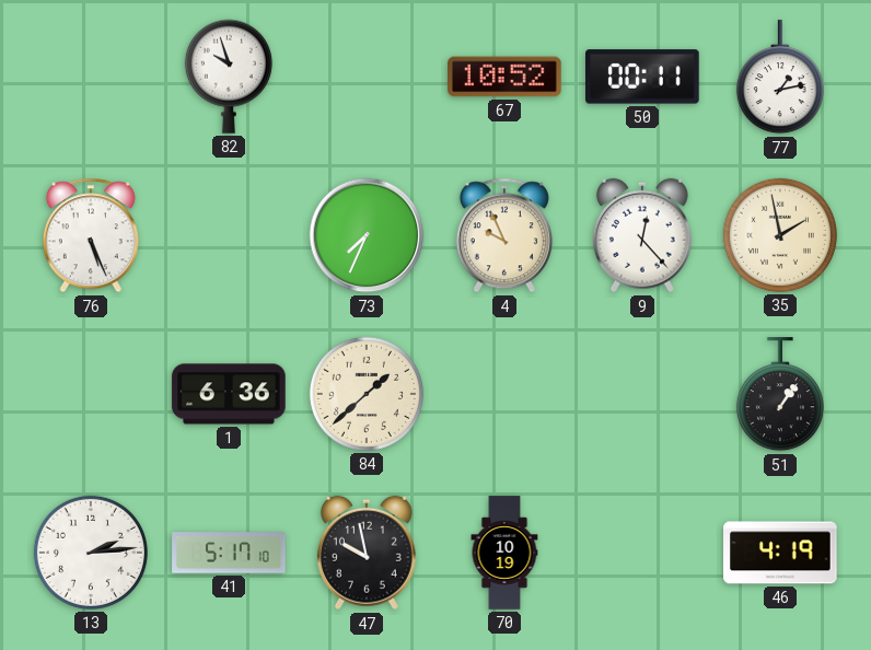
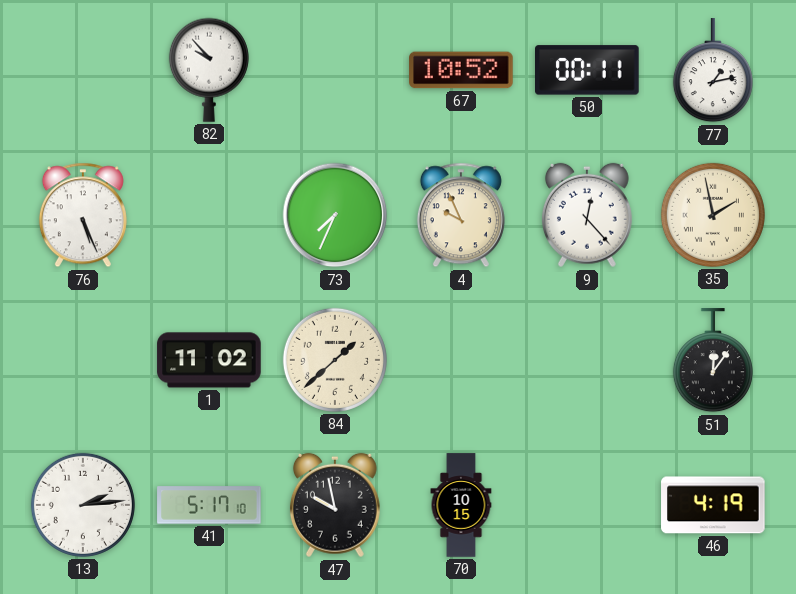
82: 9:57 -> 9:53
1: 6:36 -> 11:02
51: 1:06 -> 12:06
70: 10:19 -> 10:15
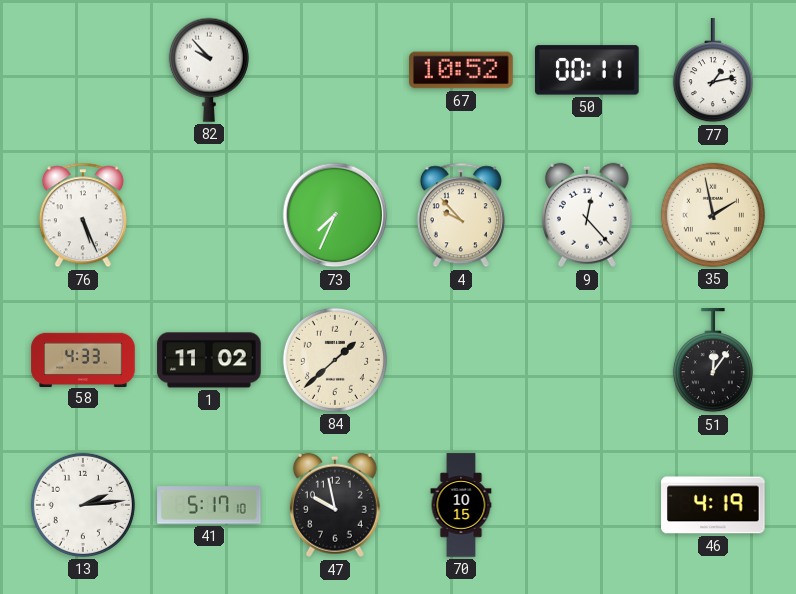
4: 9:56 -> 9:53
58: none -> 4:33
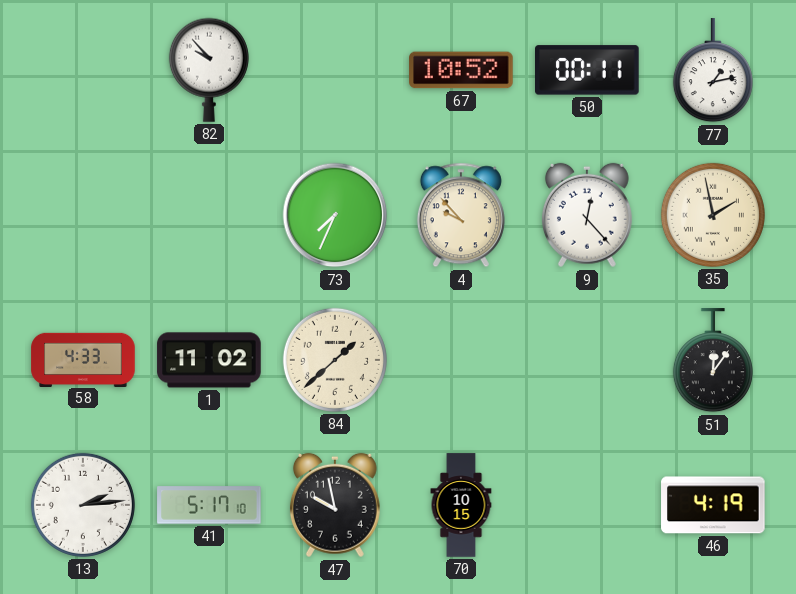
76: 5:26 -> none
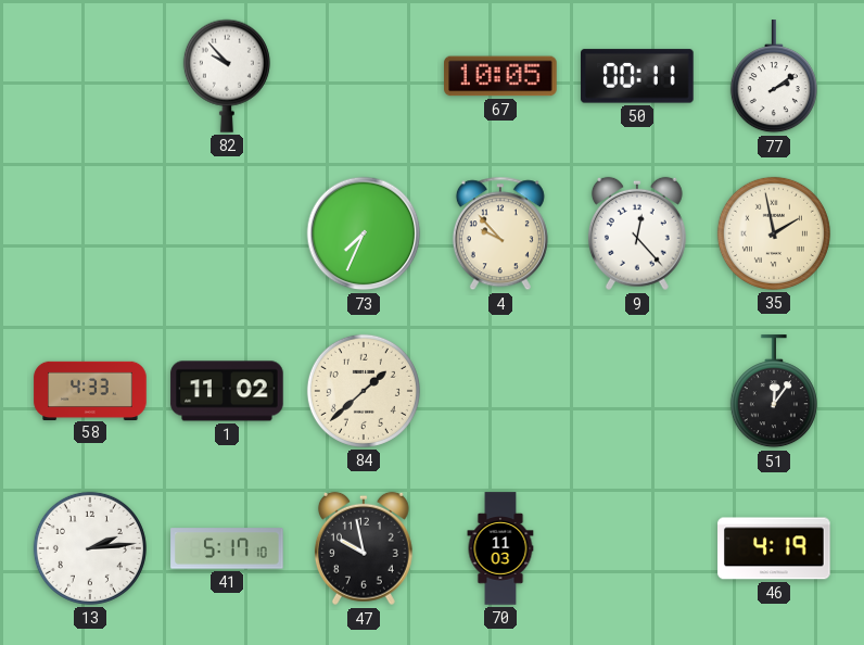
67: 10:52 -> 10:05
77: 1:13 -> 2:09
70: 10:15 -> 11:03
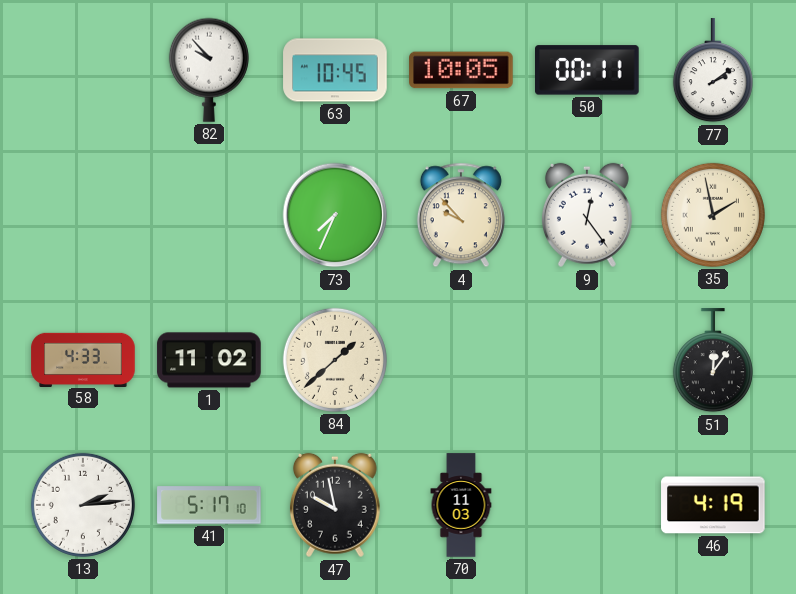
63: none -> 10:45
9: 12:23 -> 12:24
